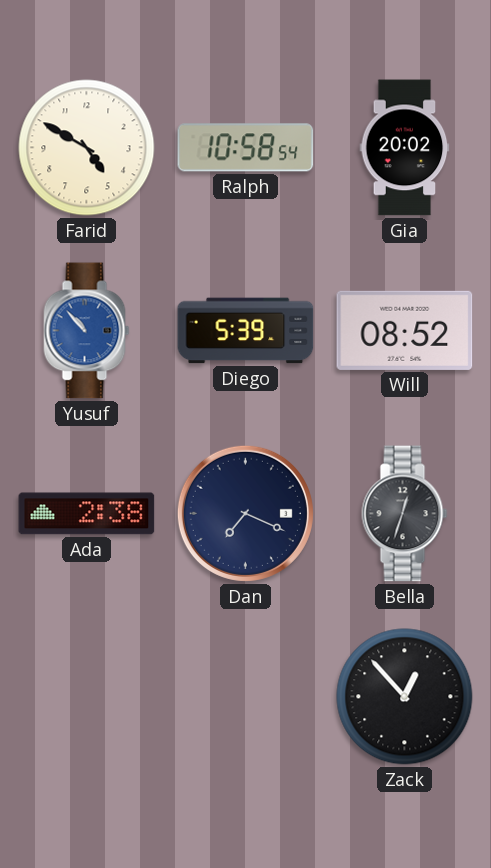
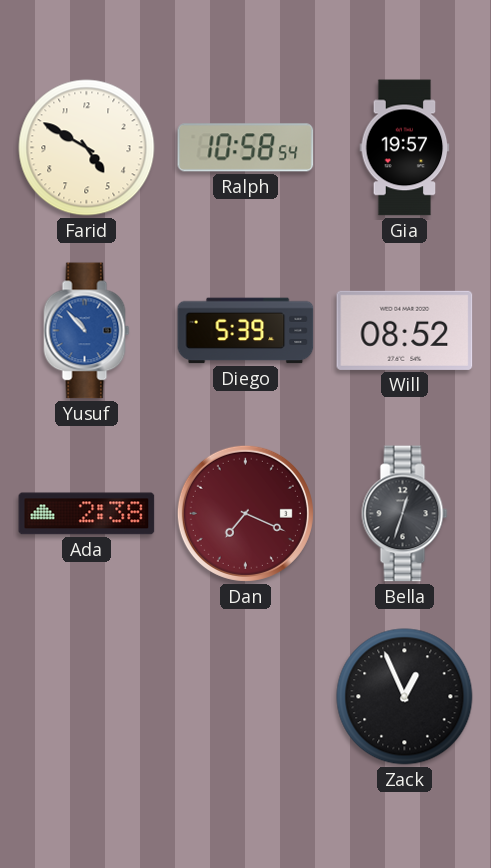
Gia: 20:02 -> 19:57
Dan dial: navy -> burgundy
Zack: 12:53 -> 12:56
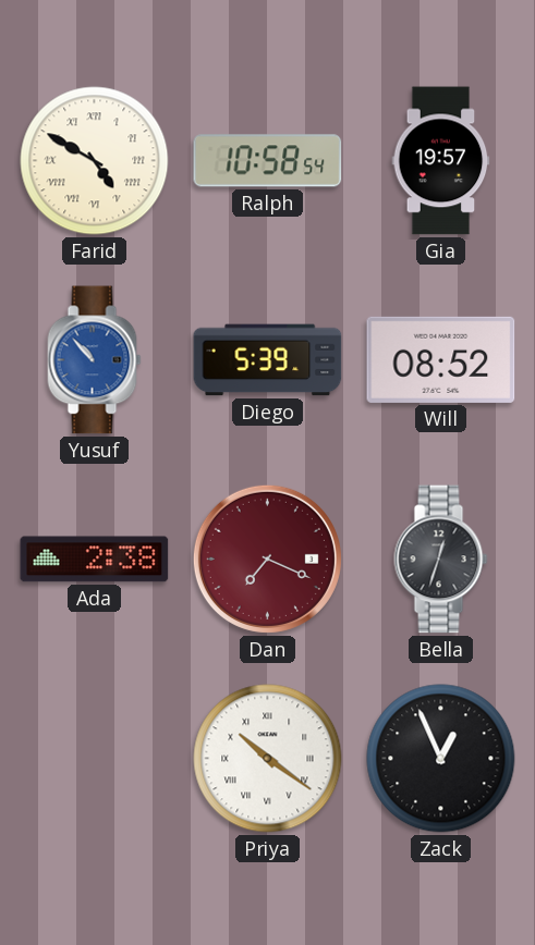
Farid numerals: Arabic -> Roman
Priya: none -> 10:21
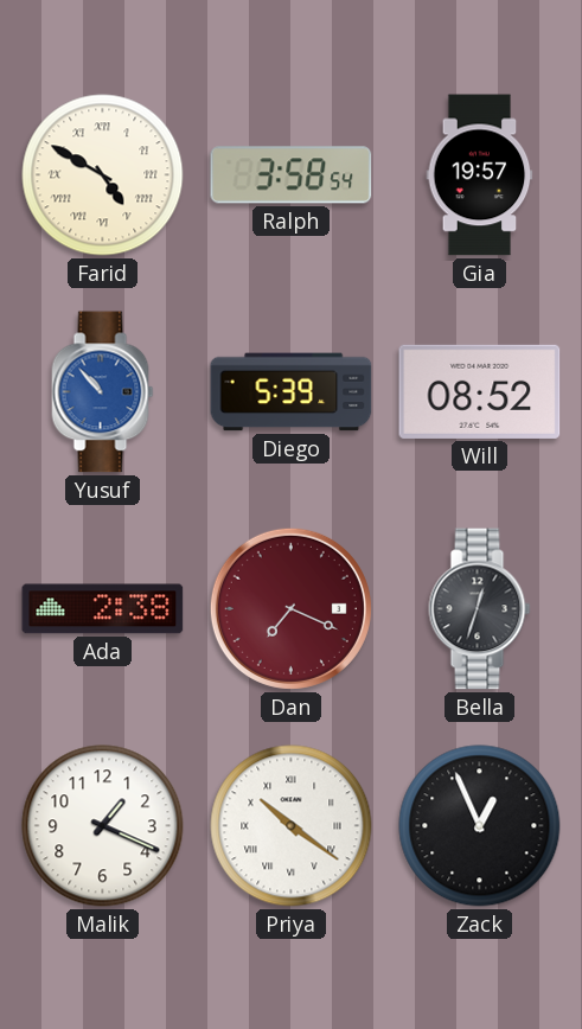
Ralph: 10:58 -> 3:58
Malik: none -> 1:19
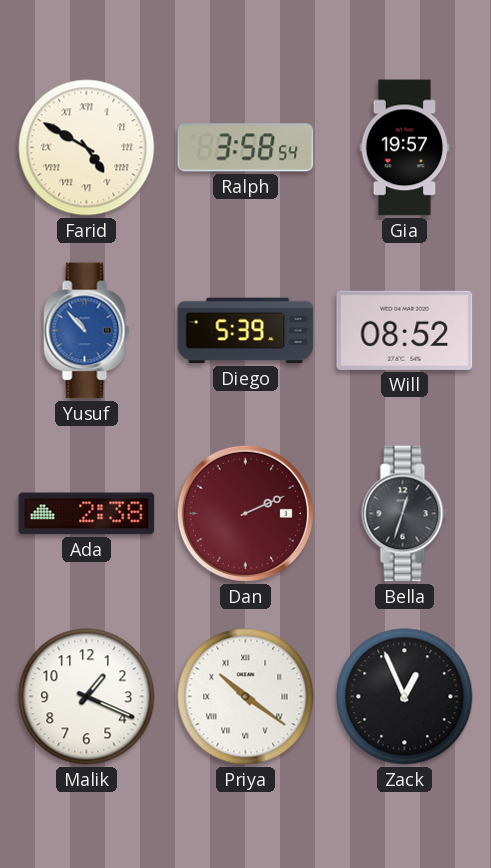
Dan: 7:19 -> 2:11
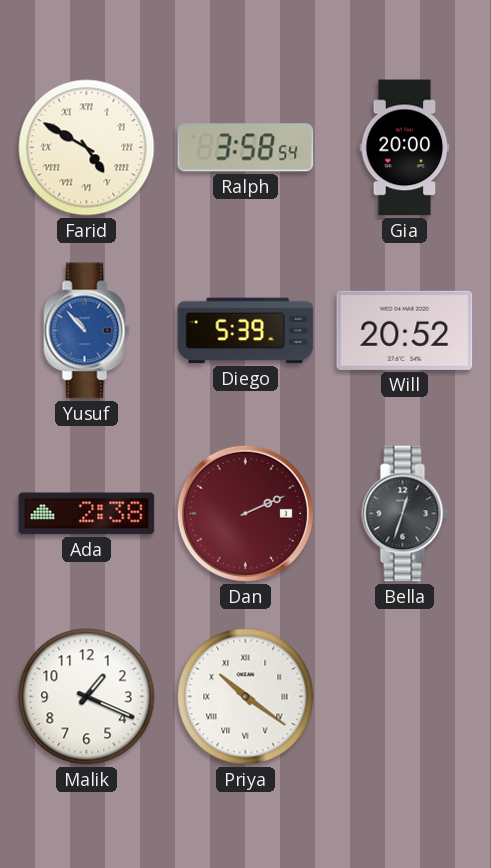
Gia: 19:57 -> 20:00
Will: 08:52 -> 20:52
Zack: 12:56 -> none
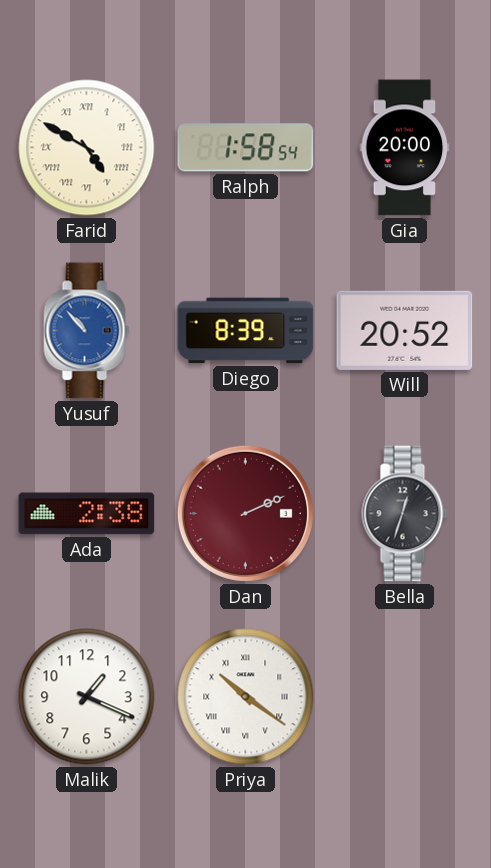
Ralph: 3:58 -> 1:58
Diego: 5:39 -> 8:39
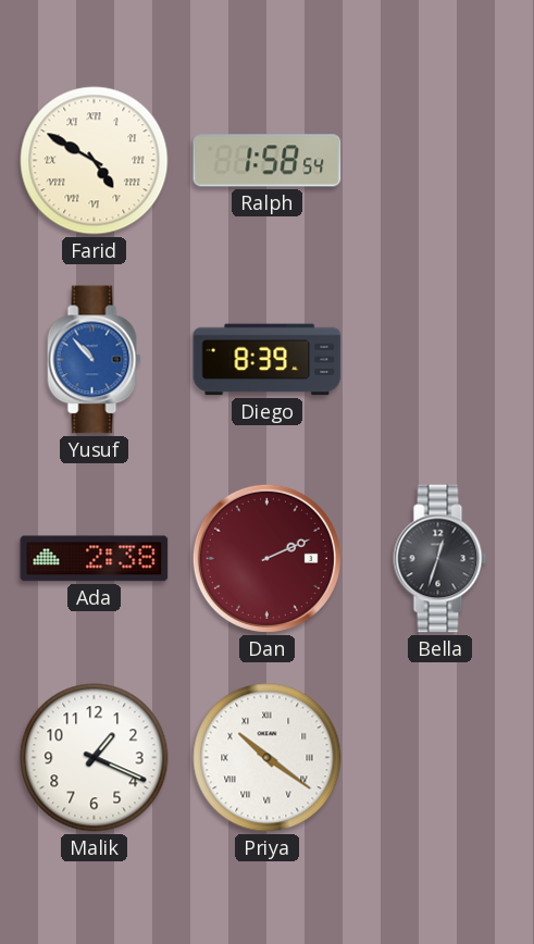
Gia: 20:00 -> none
Will: 20:52 -> none
